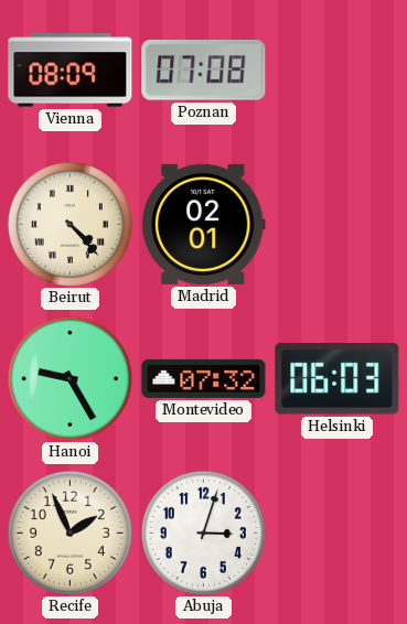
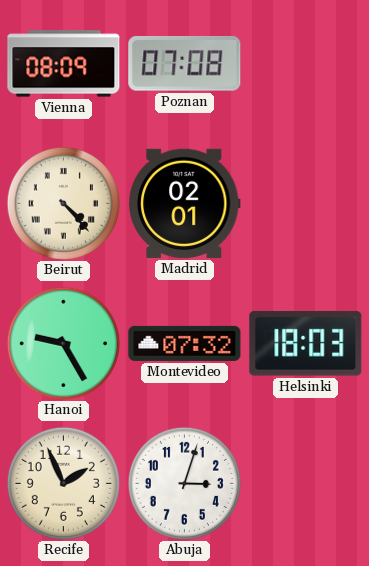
Helsinki: 06:03 -> 18:03
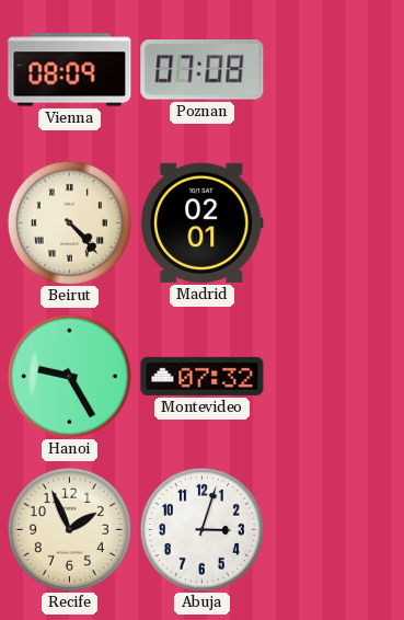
Helsinki: 18:03 -> none
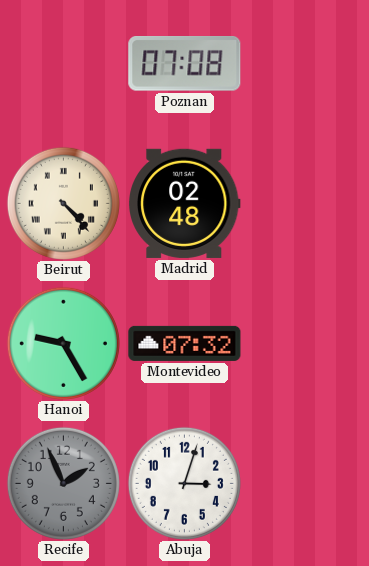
Vienna: 08:09 -> none
Madrid: 02:01 -> 02:48
Recife dial: cream -> grey
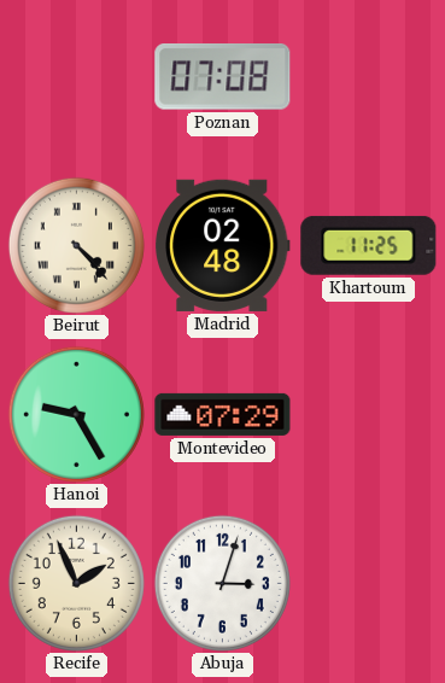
Khartoum: none -> 11:25
Montevideo: 07:32 -> 07:29
Recife dial: grey -> cream
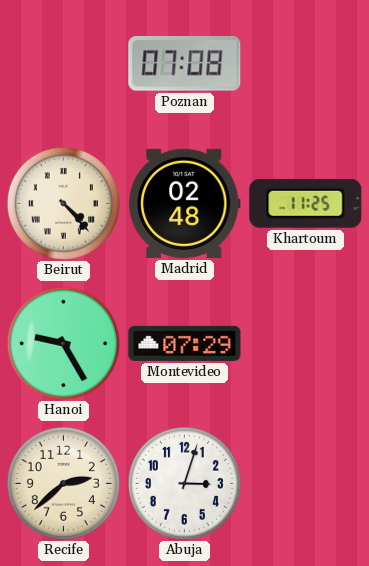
Recife: 1:56 -> 2:38
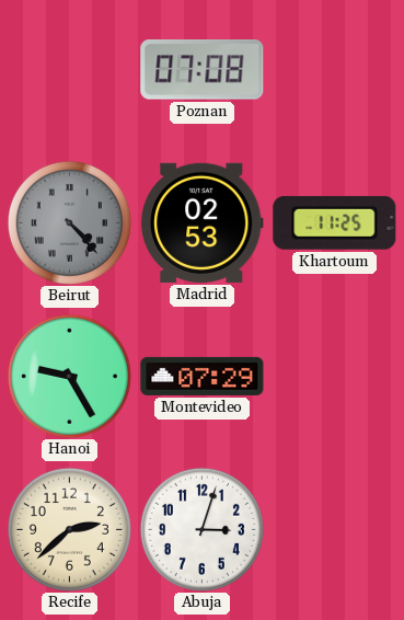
Beirut dial: cream -> grey
Madrid: 02:48 -> 02:53
